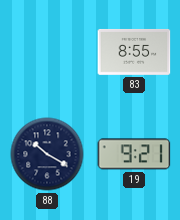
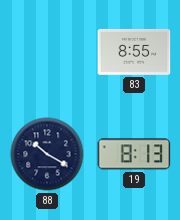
19: 9:21 -> 8:13
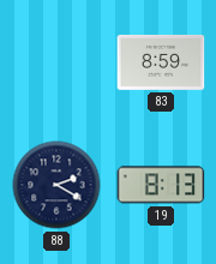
83: 8:55 -> 8:59
88: 10:20 -> 2:20
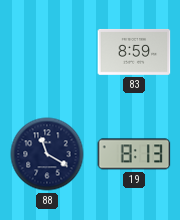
88: 2:20 -> 11:20
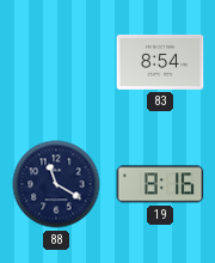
83: 8:59 -> 8:54
19: 8:13 -> 8:16
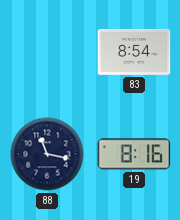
88: 11:20 -> 11:17
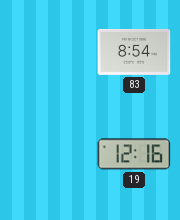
88: 11:17 -> none
19: 8:16 -> 12:16
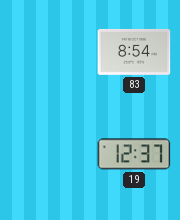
19: 12:16 -> 12:37
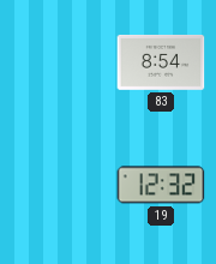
19: 12:37 -> 12:32
